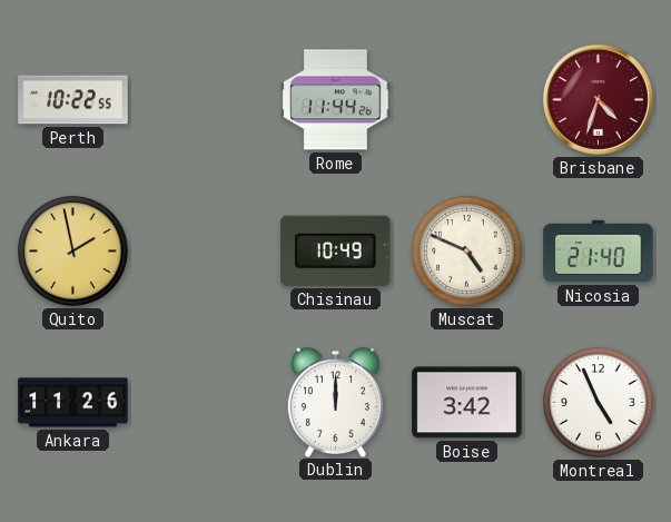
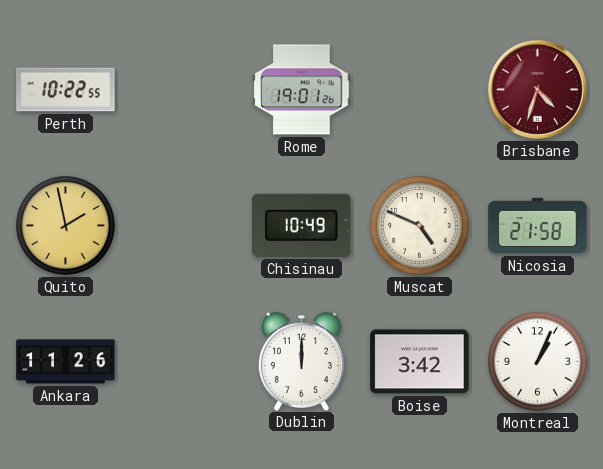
Rome: 11:44 -> 19:01
Nicosia: 21:40 -> 21:58
Montreal: 4:56 -> 1:04
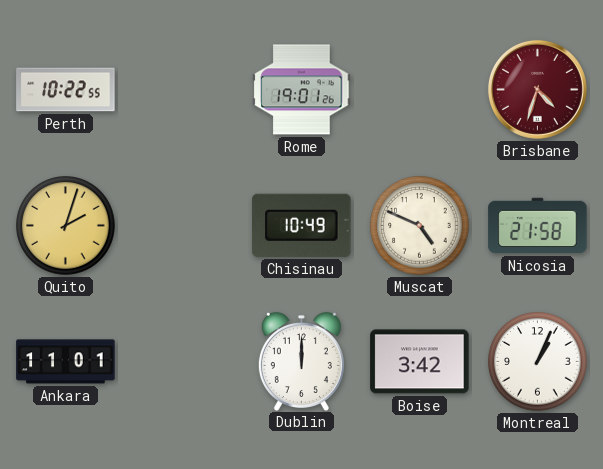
Quito: 1:58 -> 2:03
Ankara: 11:26 -> 11:01
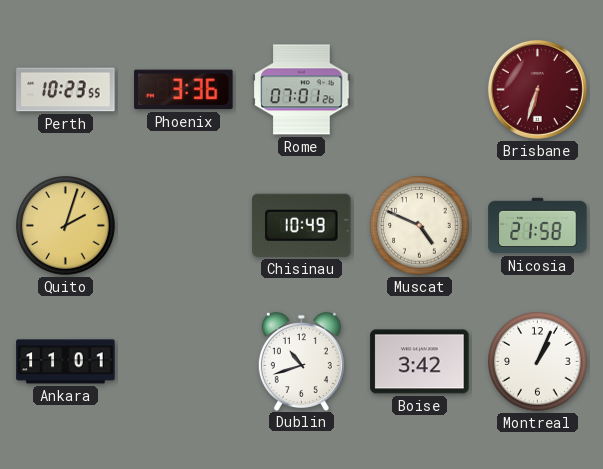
Perth: 10:22 -> 10:23
Phoenix: none -> 3:36
Rome: 19:01 -> 07:01
Brisbane: 4:33 -> 6:33
Dublin: 12:00 -> 10:42
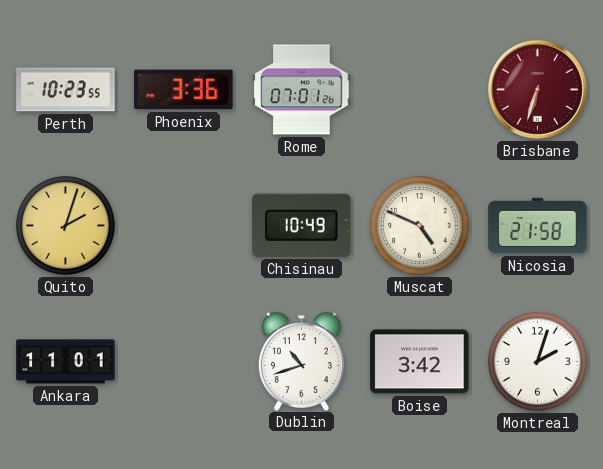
Montreal: 1:04 -> 2:03
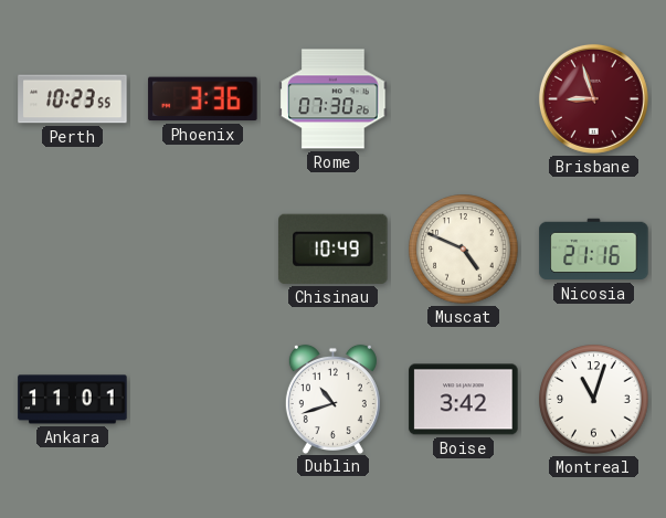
Rome: 07:01 -> 07:30
Brisbane: 6:33 -> 8:57
Quito: 2:03 -> none
Nicosia: 21:58 -> 21:16
Montreal: 2:03 -> 11:03
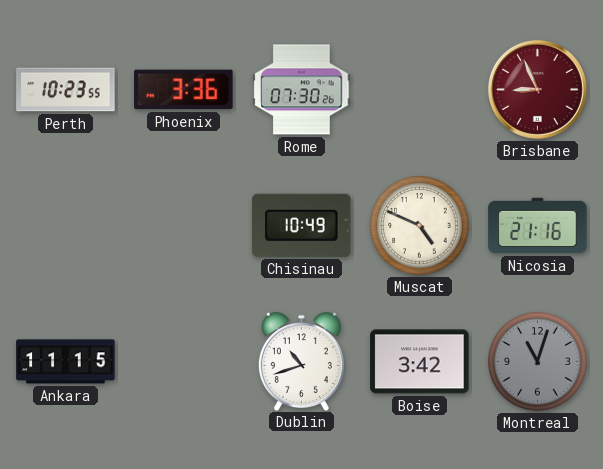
Brisbane: 8:57 -> 8:56
Ankara: 11:01 -> 11:15
Montreal dial: white -> grey
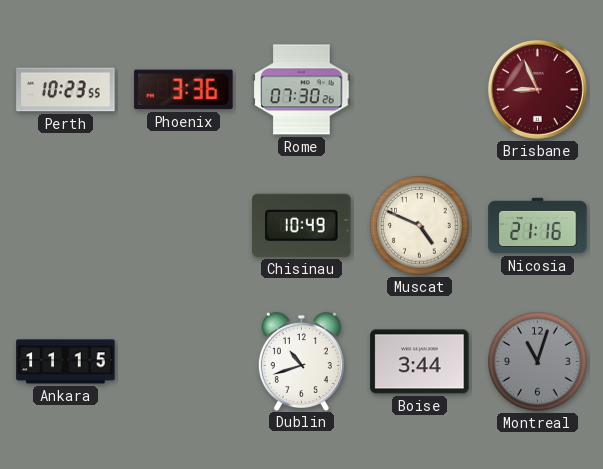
Boise: 3:42 -> 3:44
